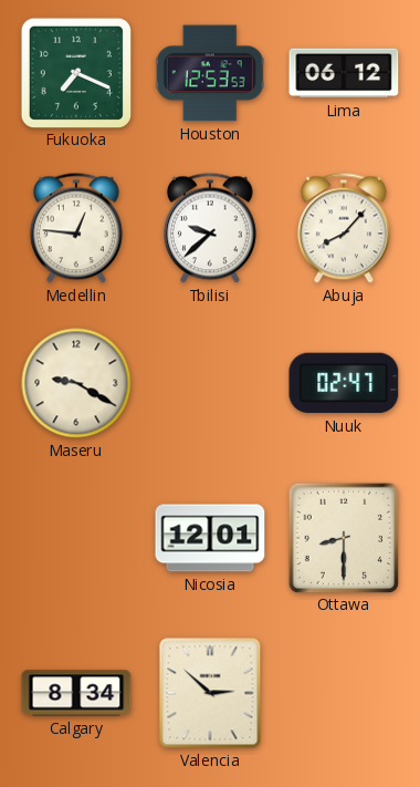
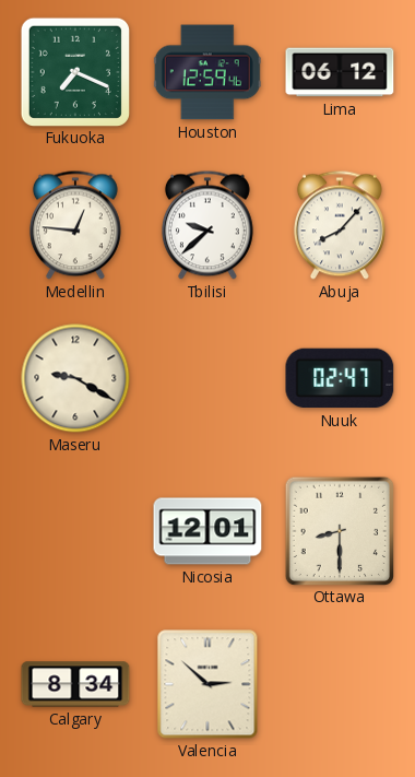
Houston: 12:53 -> 12:59
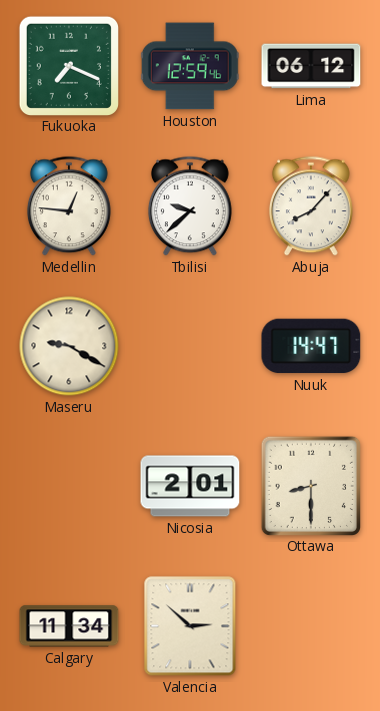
Nuuk: 02:47 -> 14:47
Nicosia: 12:01 -> 2:01
Calgary: 8:34 -> 11:34
